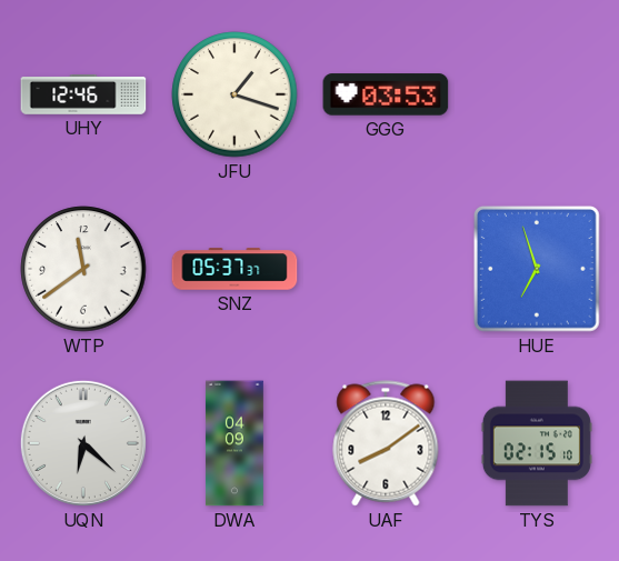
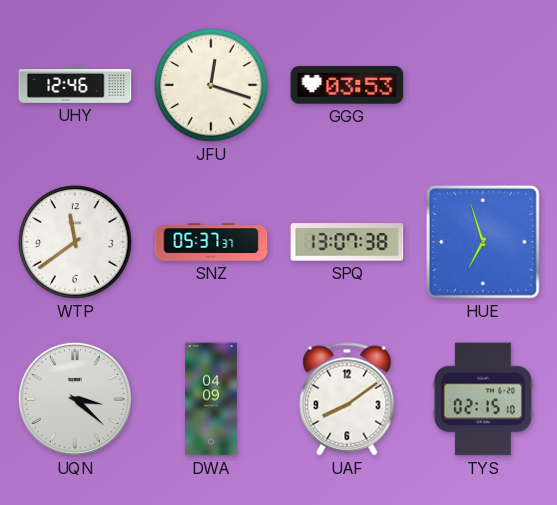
JFU: 1:18 -> 12:18
SPQ: none -> 13:07
UQN: 6:22 -> 3:22
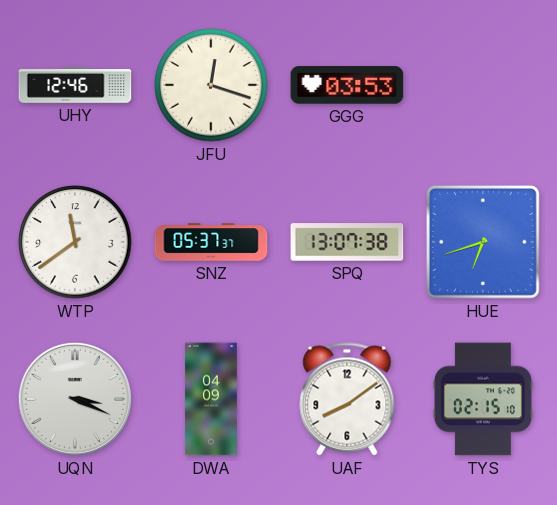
HUE: 6:57 -> 6:42
UQN: 3:22 -> 3:19
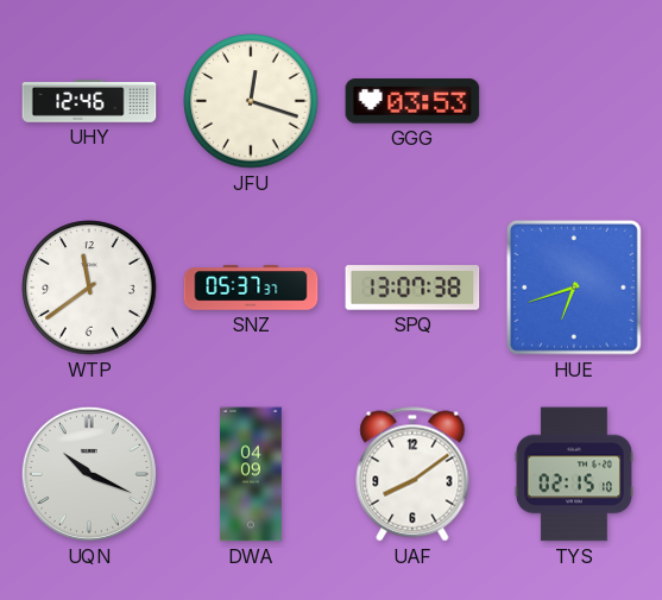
UQN: 3:19 -> 10:19
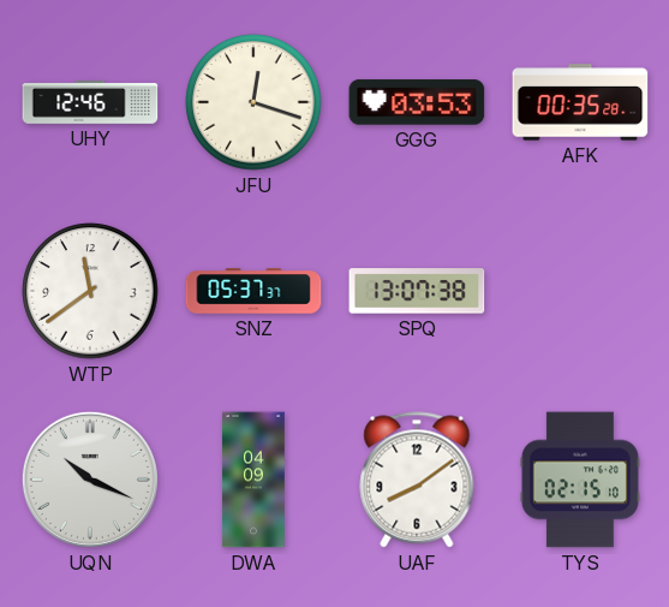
AFK: none -> 00:35
HUE: 6:42 -> none
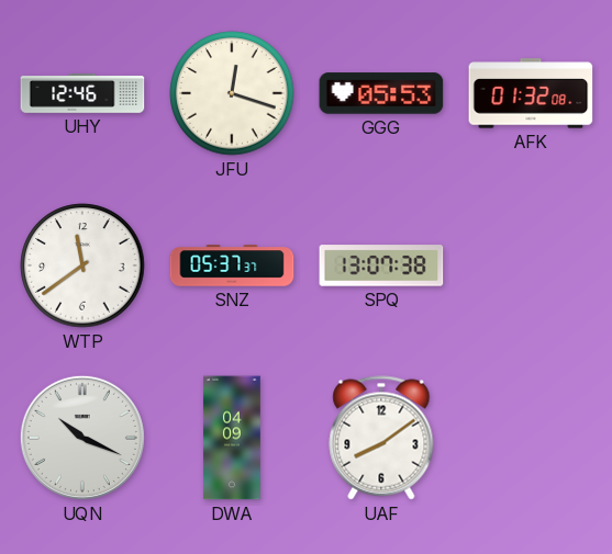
GGG: 03:53 -> 05:53
AFK: 00:35 -> 01:32
TYS: 02:15 -> none
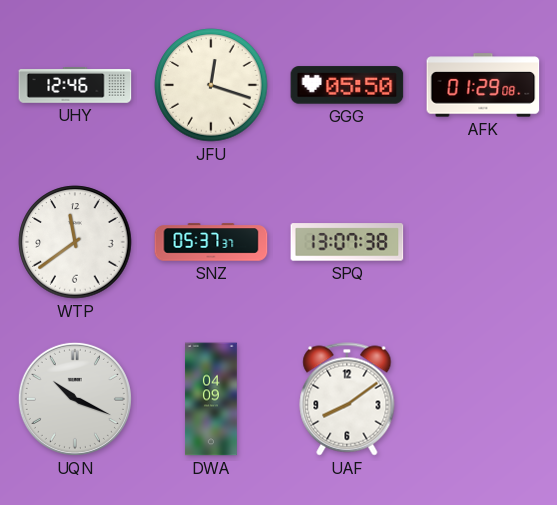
GGG: 05:53 -> 05:50
AFK: 01:32 -> 01:29
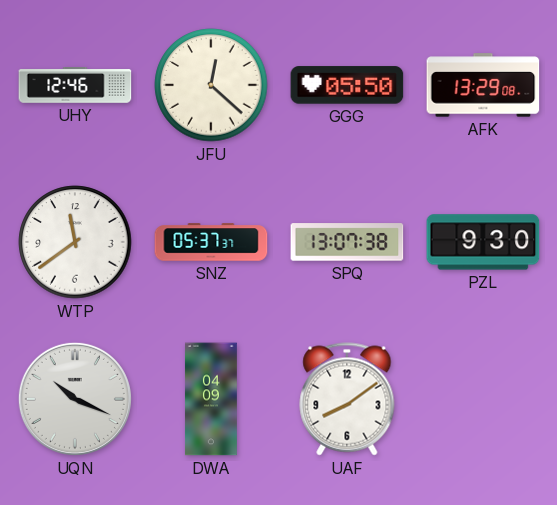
JFU: 12:18 -> 12:22
AFK: 01:29 -> 13:29
PZL: none -> 9:30
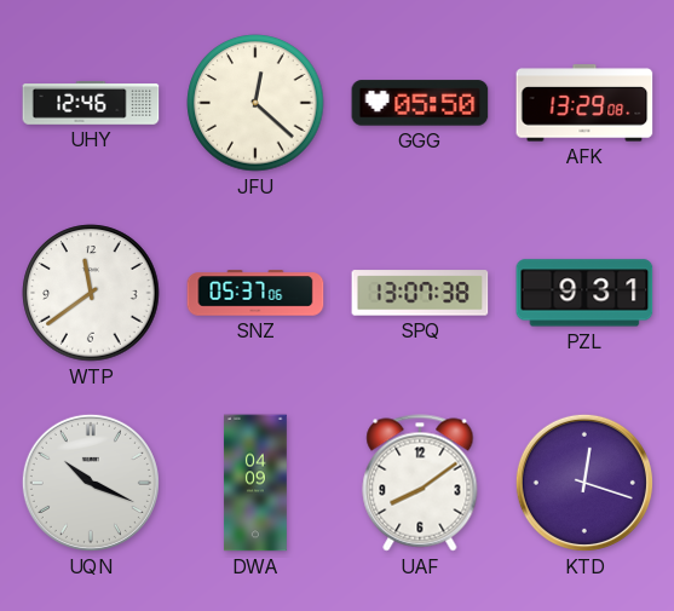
SNZ: 05:37:37 -> 05:37:06
PZL: 9:30 -> 9:31
KTD: none -> 12:18
